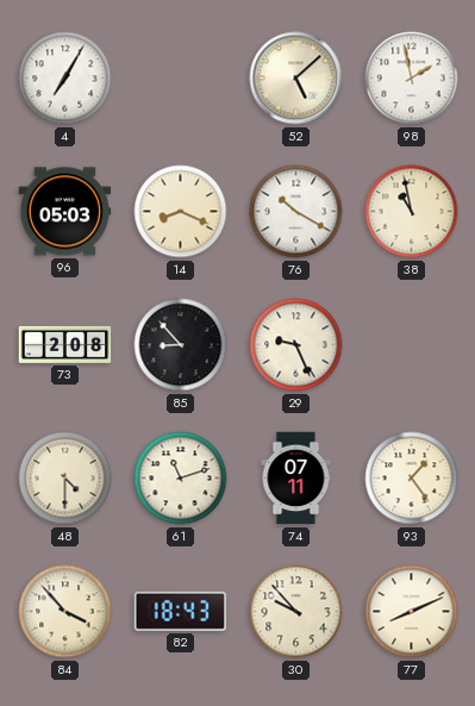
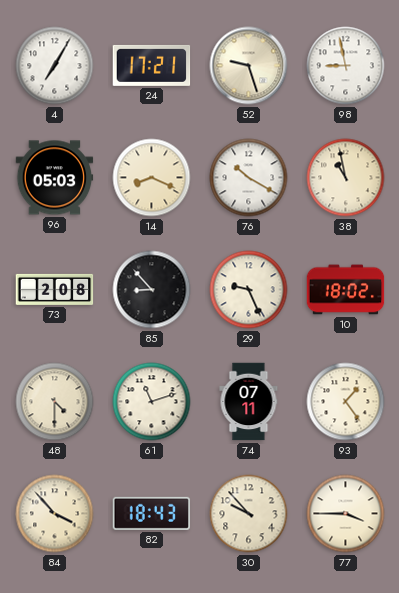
24: none -> 17:21
52: 5:08 -> 9:27
98: 1:58 -> 8:58
10: none -> 18:02
77: 8:11 -> 3:45
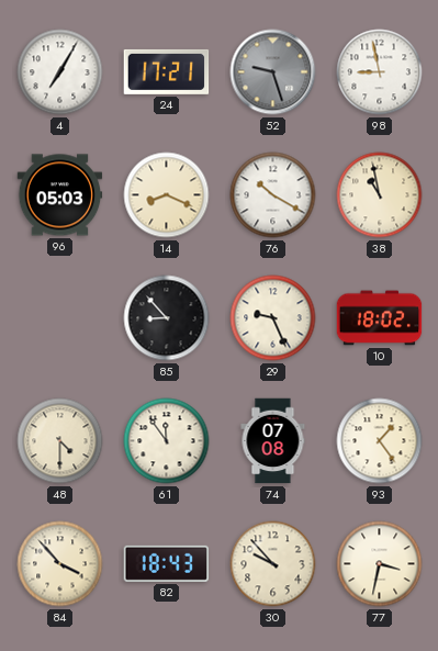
52 dial: cream -> grey
73: 2:08 -> none
61: 11:12 -> 11:54
74: 07:11 -> 07:08
77: 3:45 -> 3:32
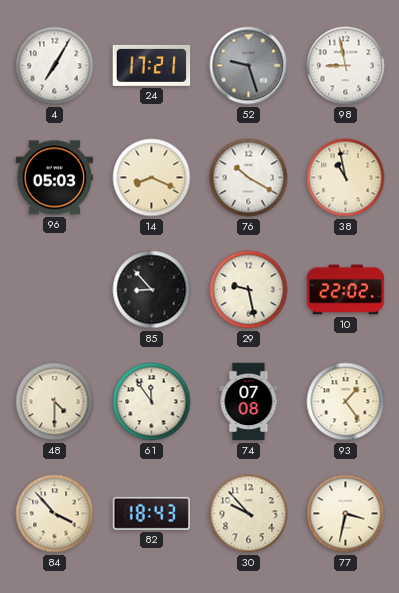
29: 9:26 -> 9:28
10: 18:02 -> 22:02
